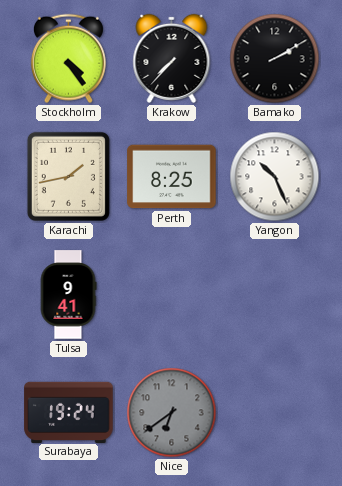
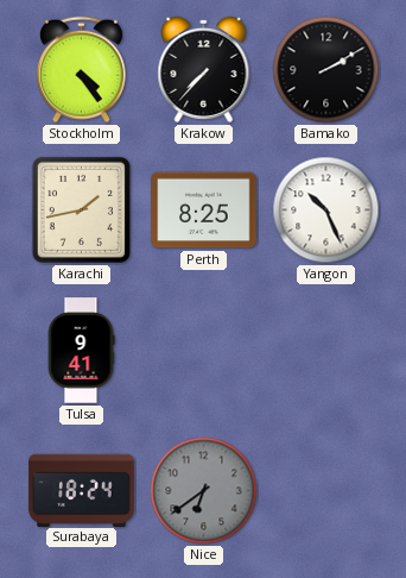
Surabaya: 19:24 -> 18:24
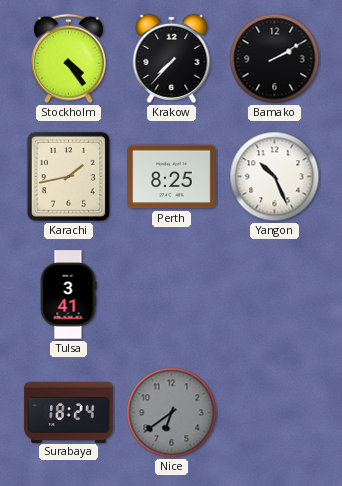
Tulsa: 9:41 -> 3:41
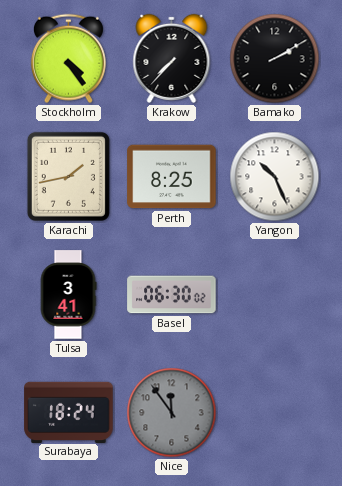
Basel: none -> 06:30
Nice: 6:39 -> 11:54
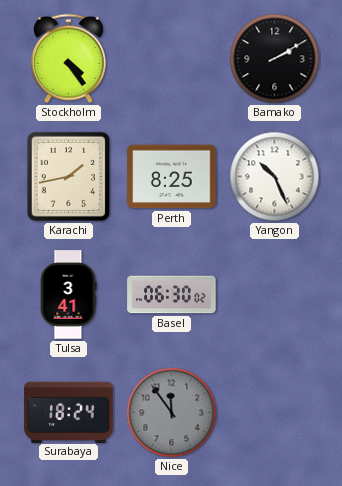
Krakow: 7:37 -> none
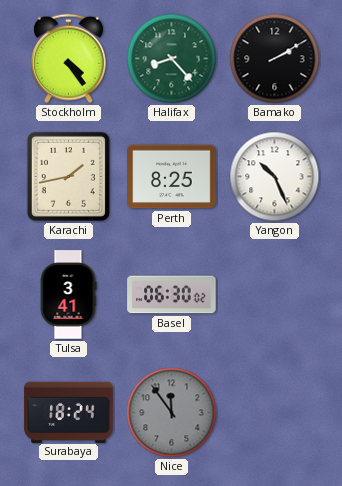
Halifax: none -> 8:23
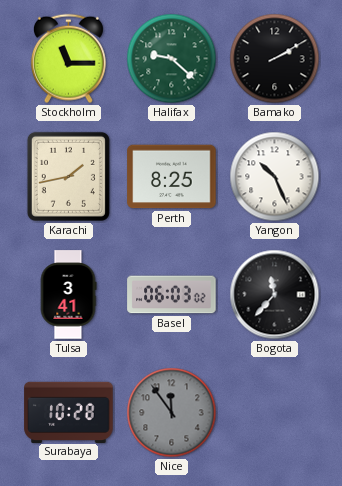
Stockholm: 4:24 -> 11:15
Halifax: 8:23 -> 9:22
Basel: 06:30 -> 06:03
Bogota: none -> 11:37
Surabaya: 18:24 -> 10:28
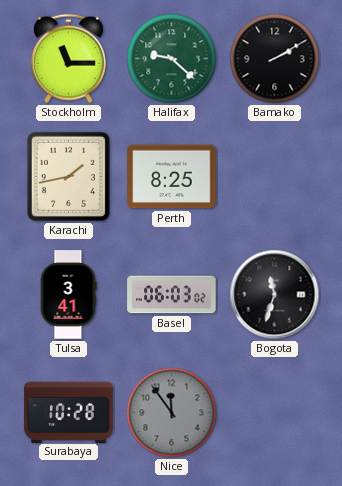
Yangon: 10:26 -> none
Bogota: 11:37 -> 11:33
